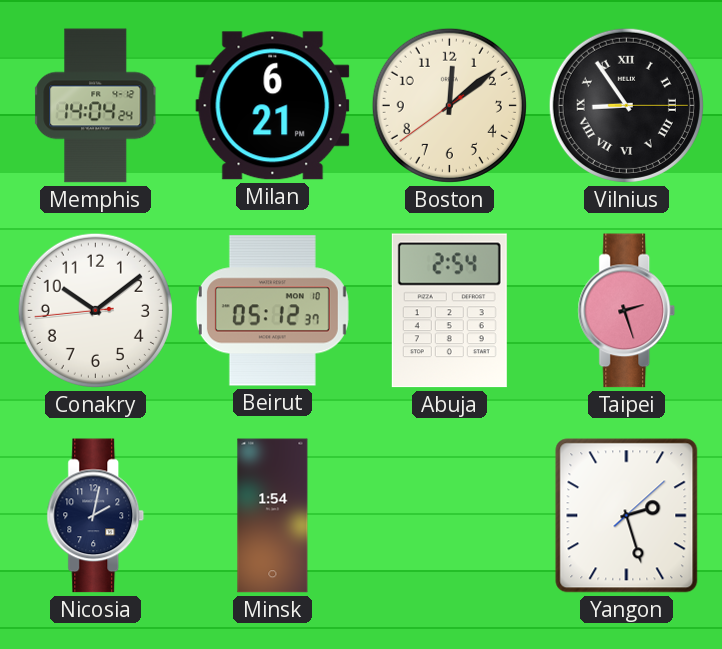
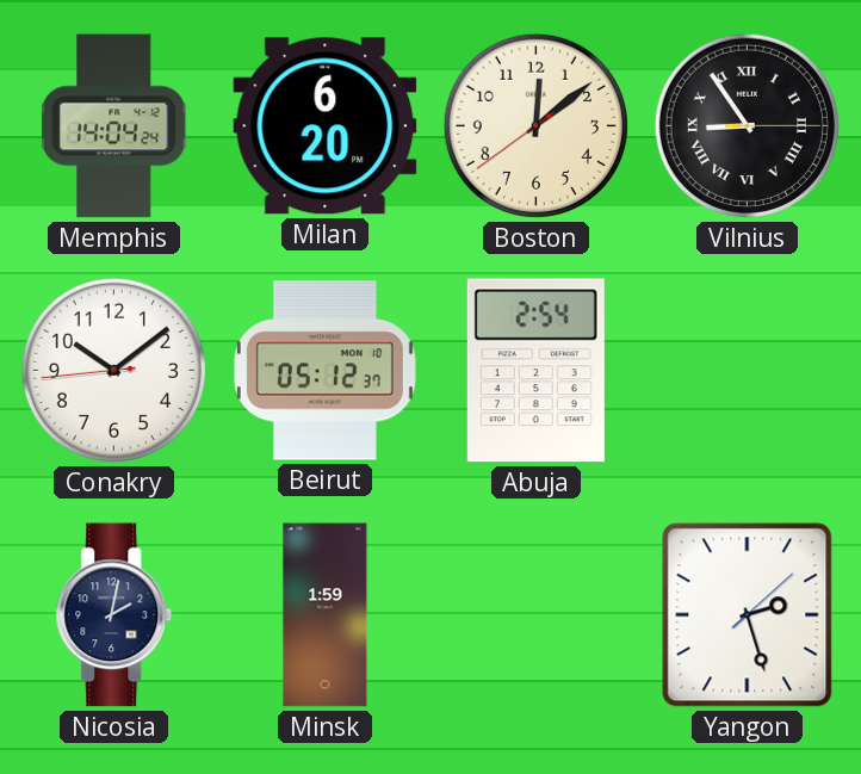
Milan: 6:21 -> 6:20
Taipei: 2:27 -> none
Minsk: 1:54 -> 1:59
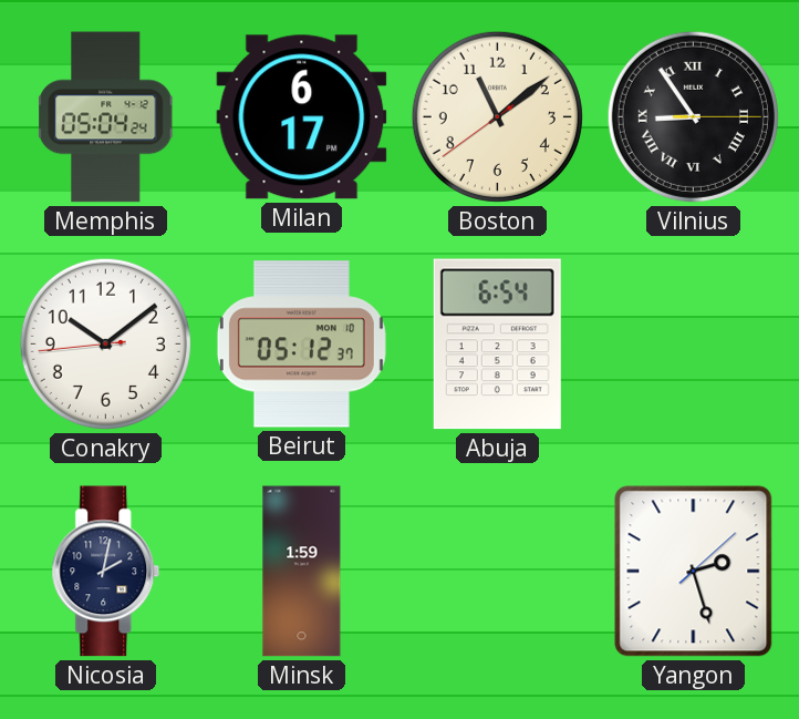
Memphis: 14:04 -> 05:04
Milan: 6:20 -> 6:17
Boston: 12:08 -> 11:08
Abuja: 2:54 -> 6:54
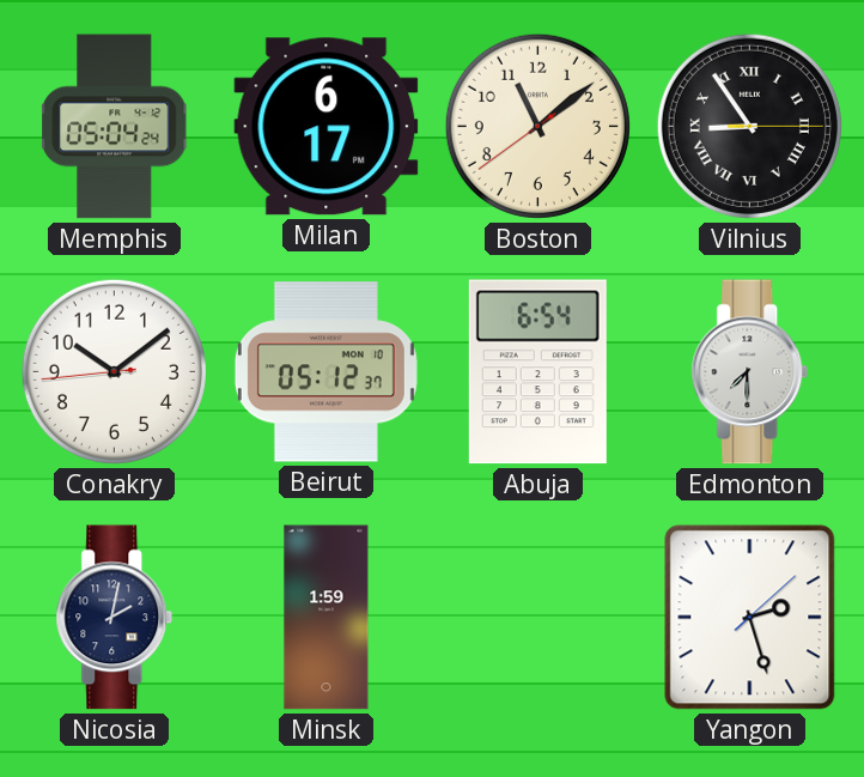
Edmonton: none -> 7:30
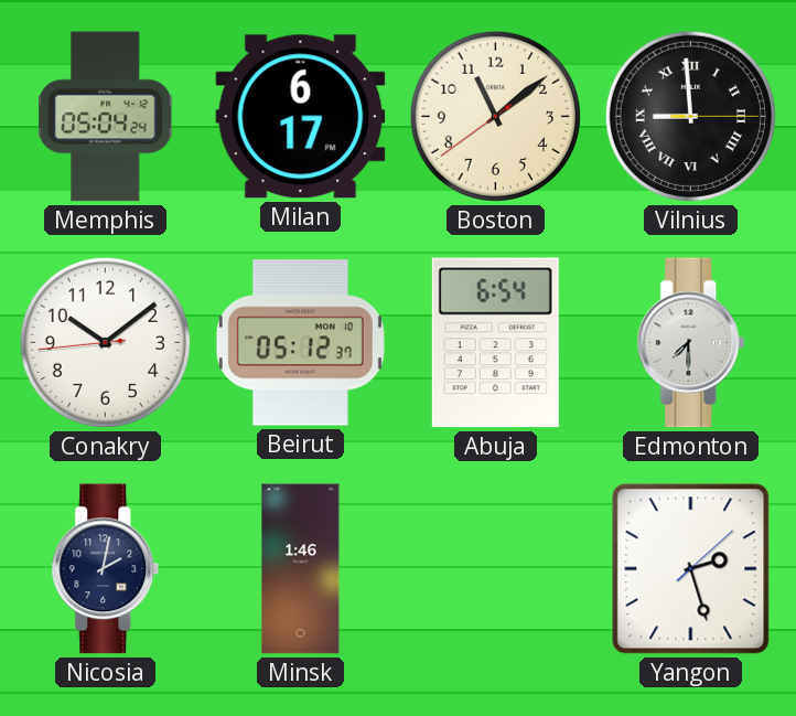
Vilnius: 8:54 -> 8:59
Minsk: 1:59 -> 1:46
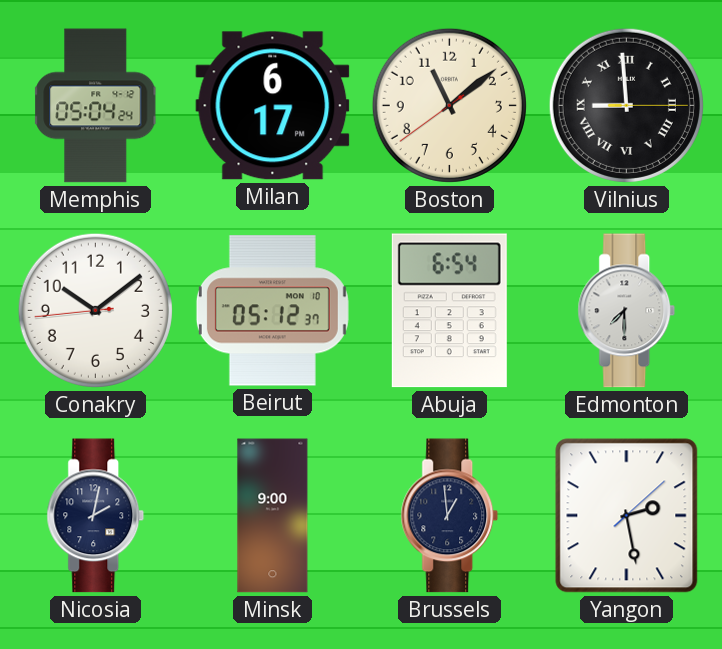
Minsk: 1:46 -> 9:00
Brussels: none -> 12:59
Yangon: 2:27 -> 2:28
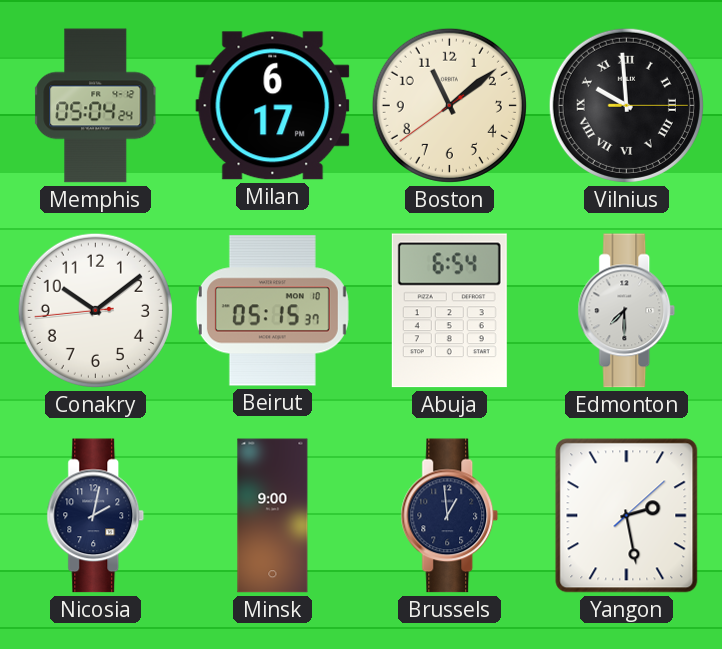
Vilnius: 8:59 -> 9:59
Beirut: 05:12 -> 05:15
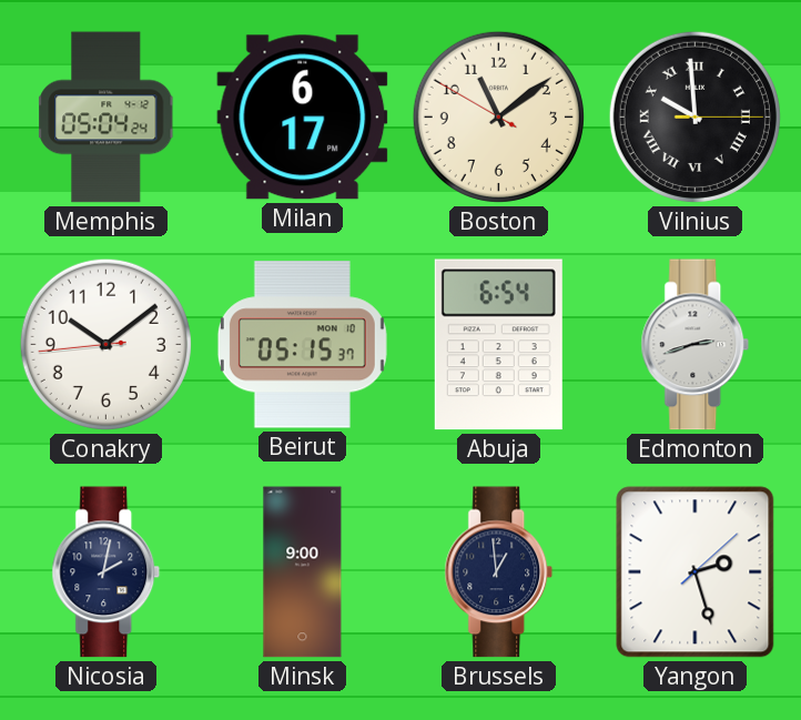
Boston: 11:08:39 -> 11:08:50
Edmonton: 7:30 -> 2:42
Yangon: 2:28 -> 2:27
